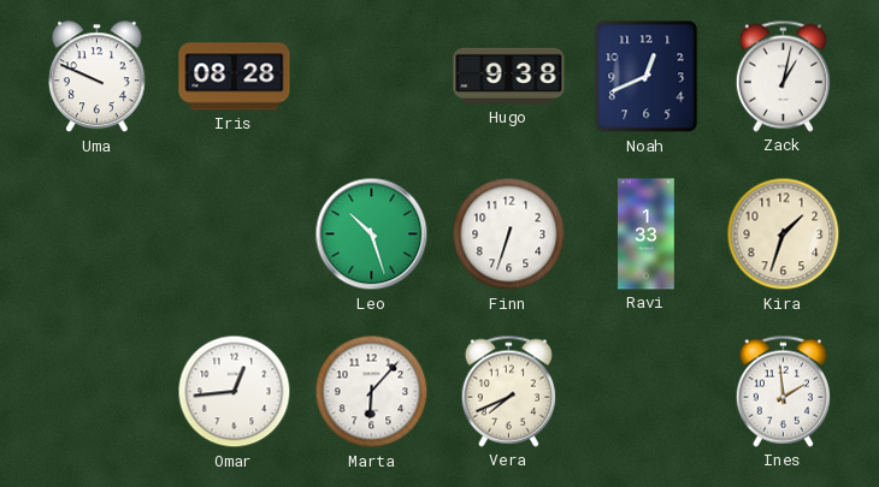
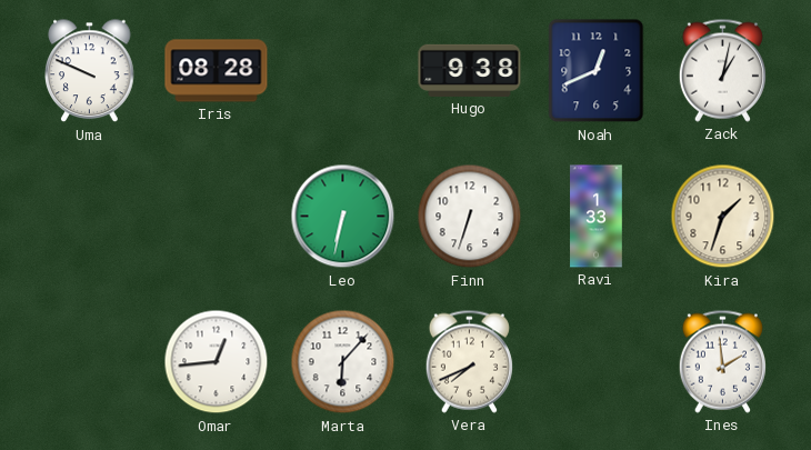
Leo: 10:27 -> 6:32
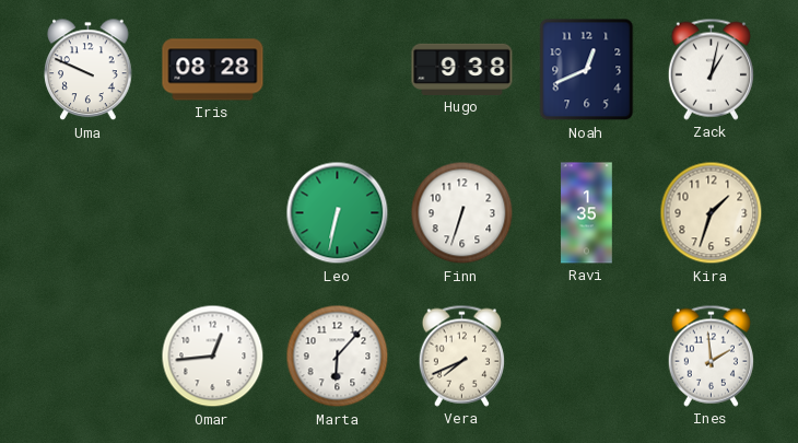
Ravi: 1:33 -> 1:35
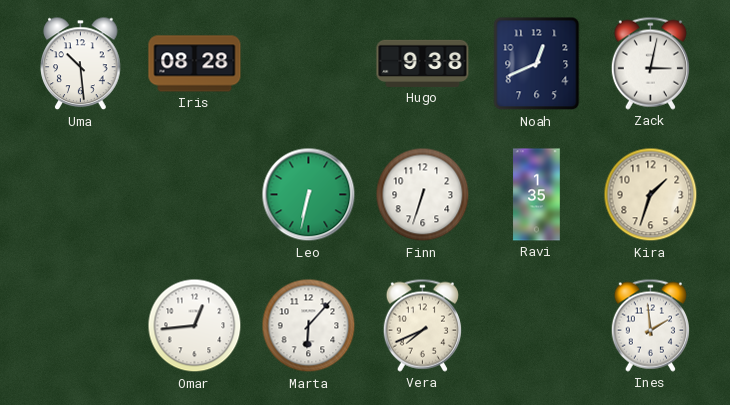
Uma: 9:49 -> 10:29
Zack: 1:02 -> 3:02
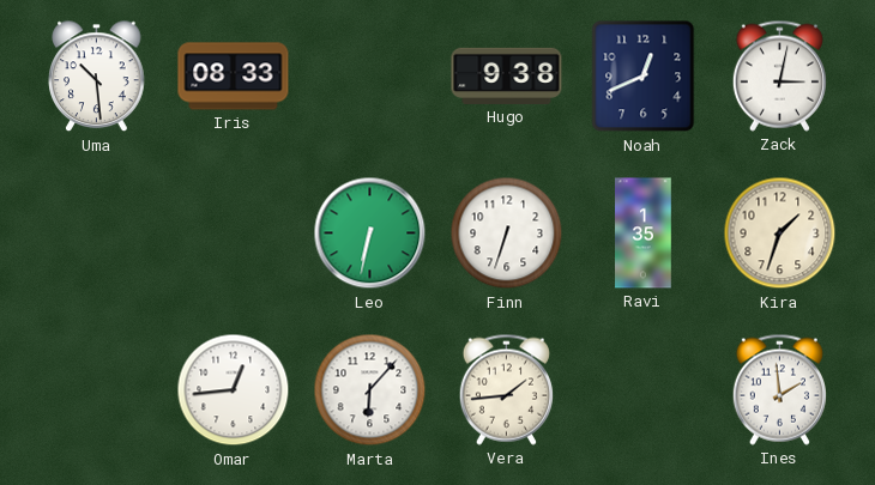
Iris: 08:28 -> 08:33
Vera: 7:41 -> 1:44
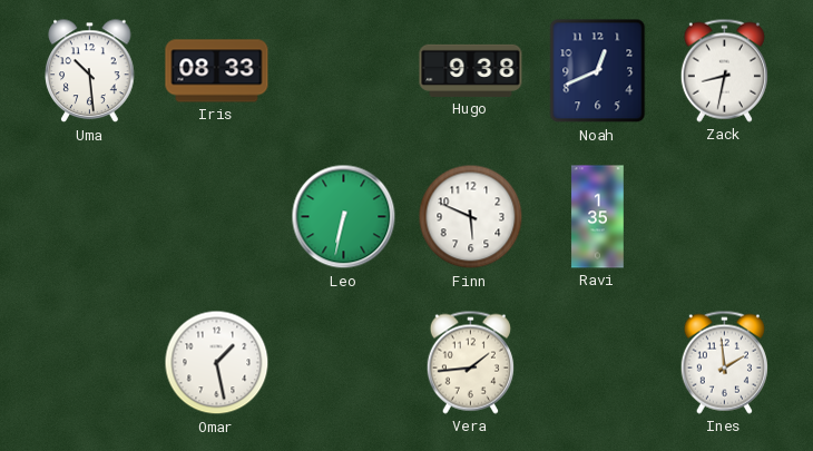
Zack: 3:02 -> 8:32
Finn: 6:33 -> 5:49
Kira: 1:33 -> none
Omar: 12:44 -> 1:28
Marta: 6:07 -> none
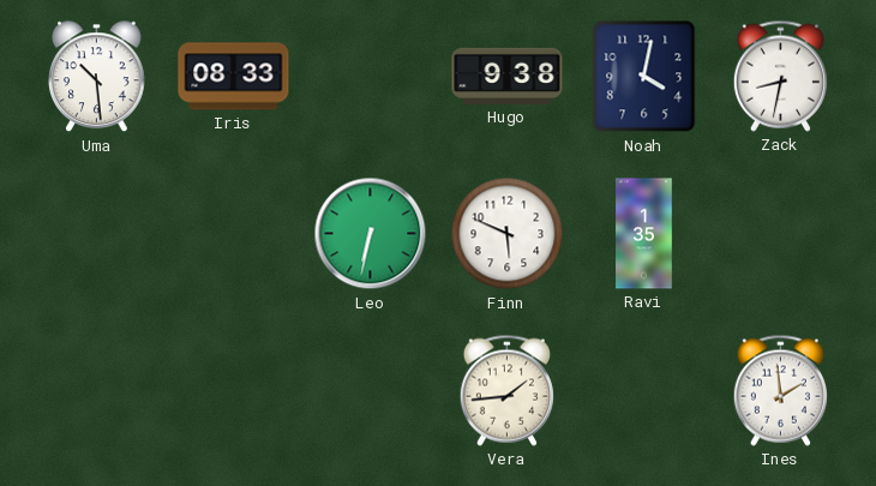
Noah: 12:41 -> 4:02
Omar: 1:28 -> none
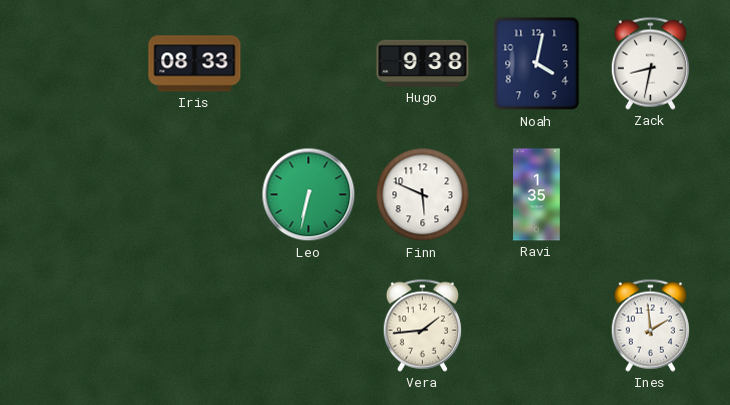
Uma: 10:29 -> none
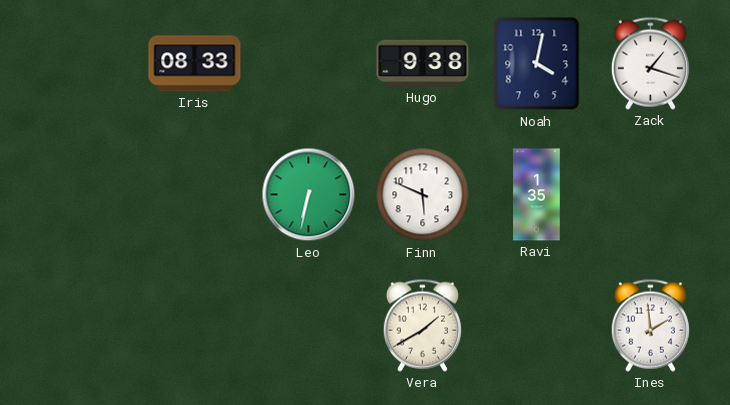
Zack: 8:32 -> 1:18
Vera: 1:44 -> 1:40
